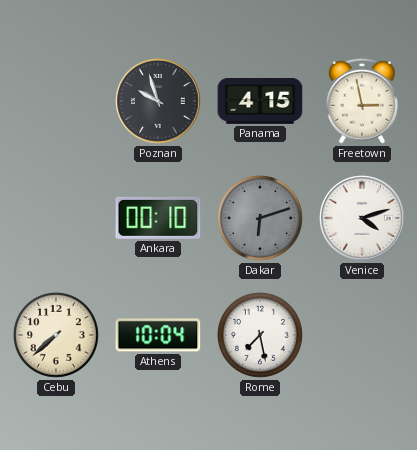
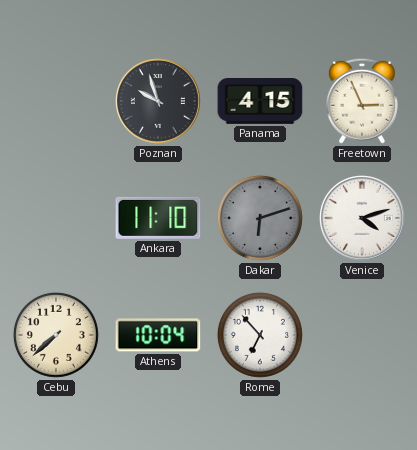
Freetown: 2:58 -> 2:56
Ankara: 00:10 -> 11:10
Rome: 7:28 -> 6:53
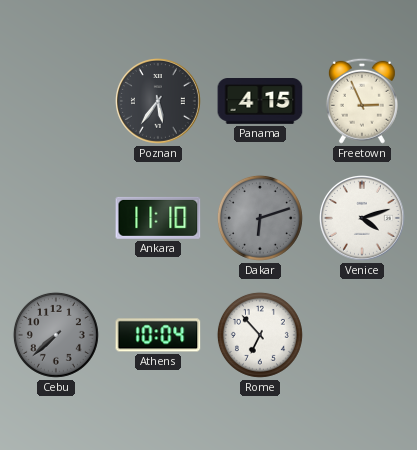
Poznan: 9:57 -> 5:36
Cebu dial: cream -> grey
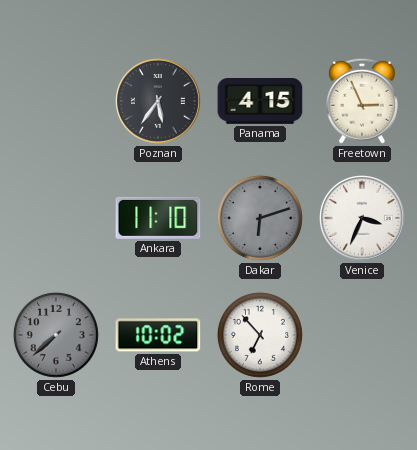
Venice: 4:12 -> 3:34
Athens: 10:04 -> 10:02
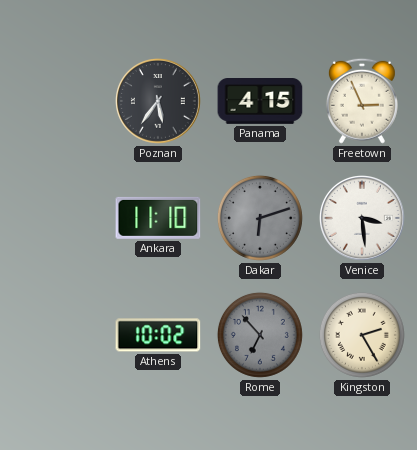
Venice: 3:34 -> 3:29
Cebu: 7:38 -> none
Rome dial: white -> grey
Kingston: none -> 2:25
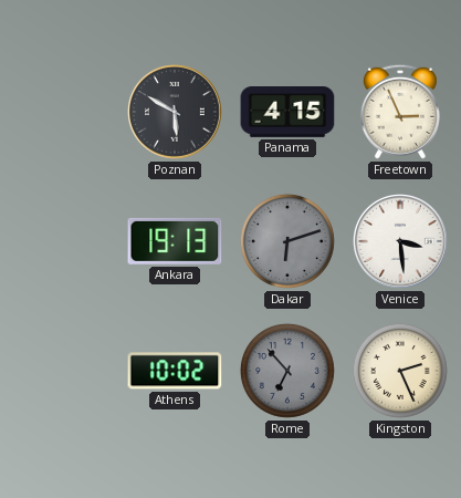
Poznan: 5:36 -> 5:50
Ankara: 11:10 -> 19:13
Kingston: 2:25 -> 2:26
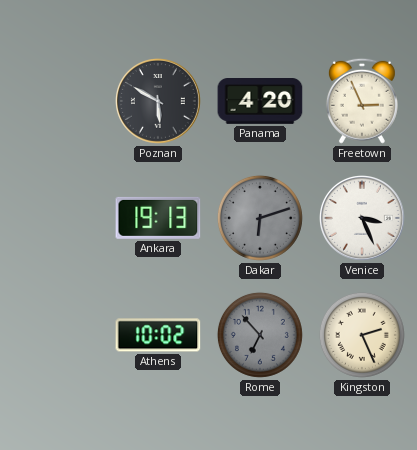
Panama: 4:15 -> 4:20
Venice: 3:29 -> 3:26
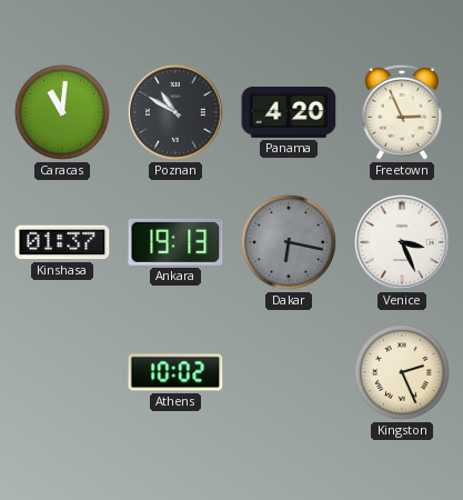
Caracas: none -> 11:01
Poznan: 5:50 -> 10:50
Kinshasa: none -> 01:37
Dakar: 6:12 -> 6:17
Rome: 6:53 -> none
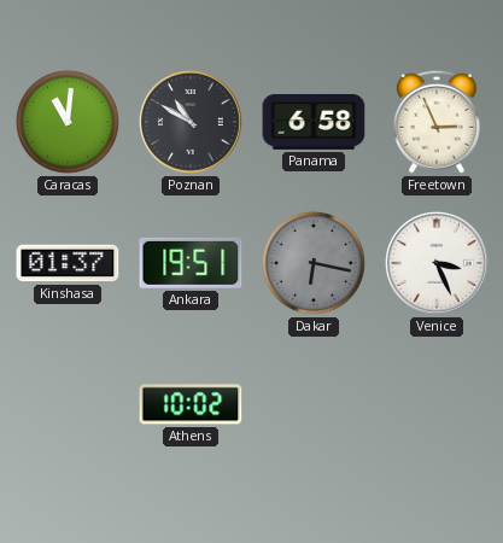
Panama: 4:20 -> 6:58
Ankara: 19:13 -> 19:51
Kingston: 2:26 -> none
